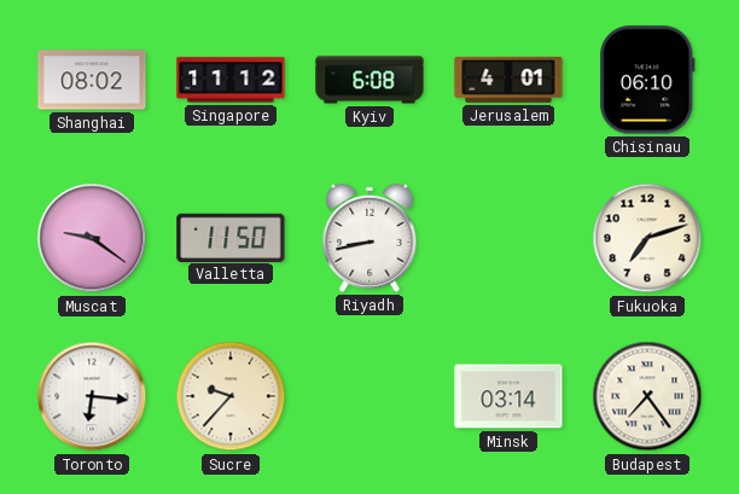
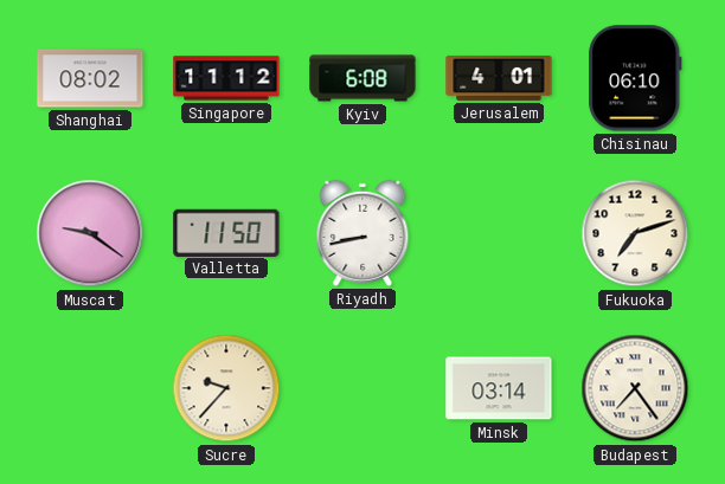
Toronto: 6:16 -> none
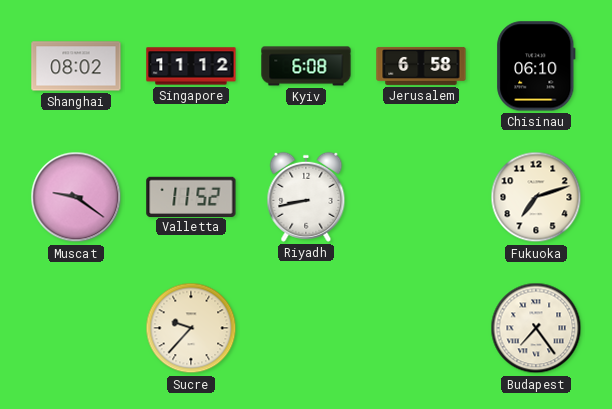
Jerusalem: 4:01 -> 6:58
Valletta: 11:50 -> 11:52
Minsk: 03:14 -> none
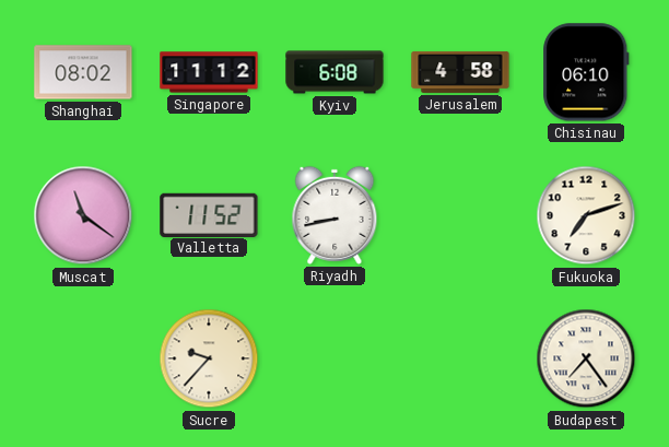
Jerusalem: 6:58 -> 4:58
Muscat: 9:21 -> 11:21
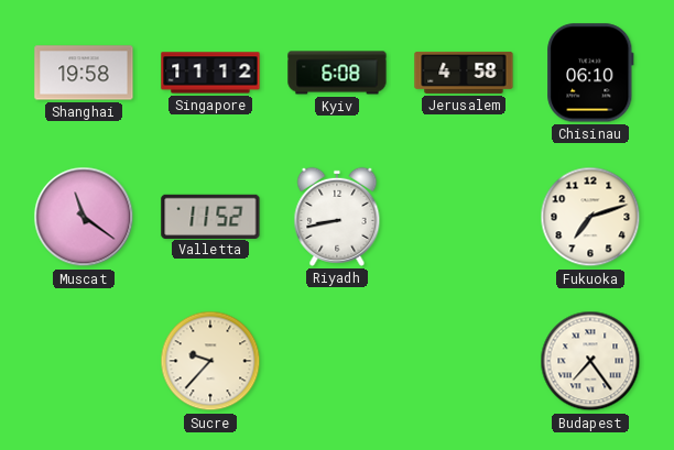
Shanghai: 08:02 -> 19:58
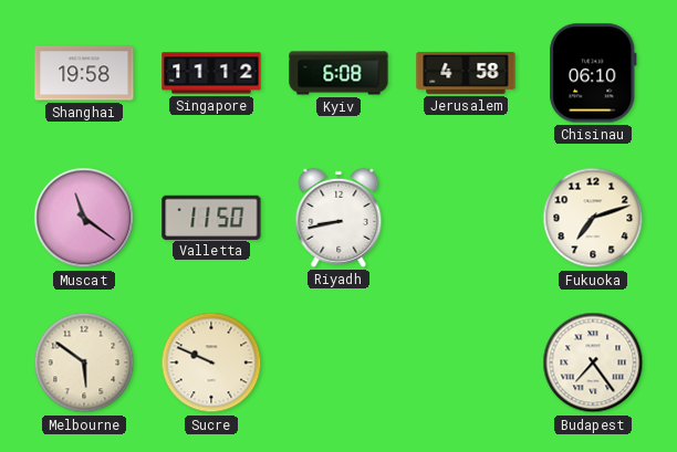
Valletta: 11:52 -> 11:50
Melbourne: none -> 5:51
Sucre: 9:37 -> 9:49
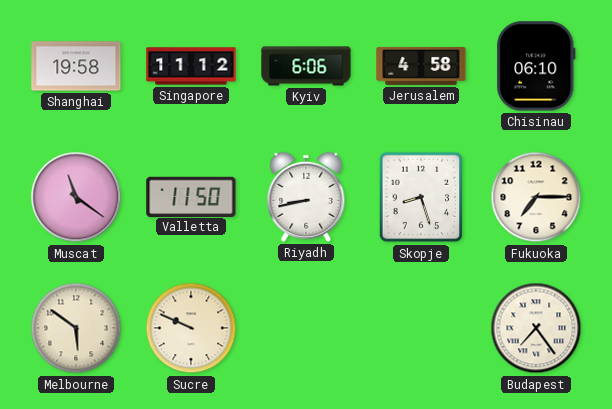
Kyiv: 6:08 -> 6:06
Skopje: none -> 8:27
Fukuoka: 7:12 -> 7:15
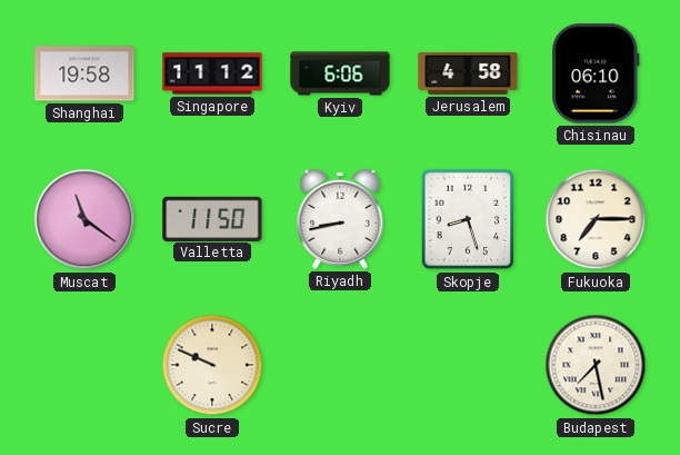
Melbourne: 5:51 -> none
Budapest: 7:24 -> 7:28
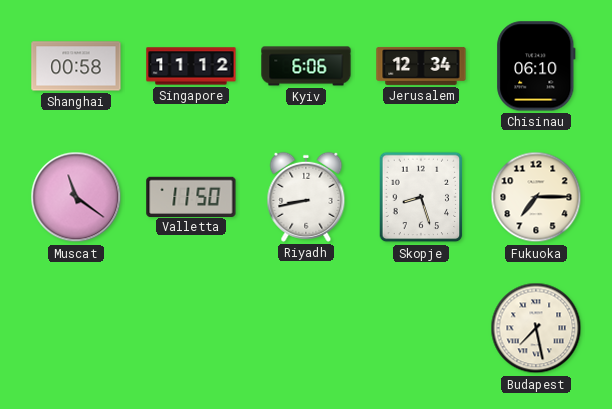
Shanghai: 19:58 -> 00:58
Jerusalem: 4:58 -> 12:34
Sucre: 9:49 -> none
